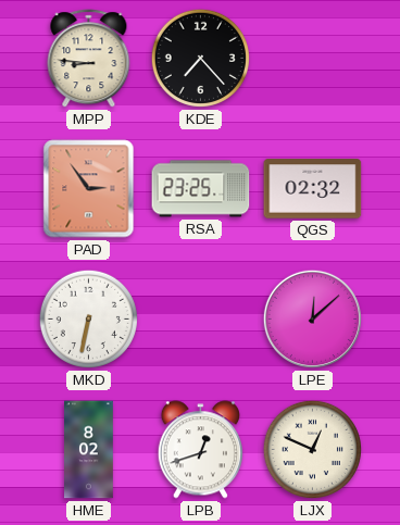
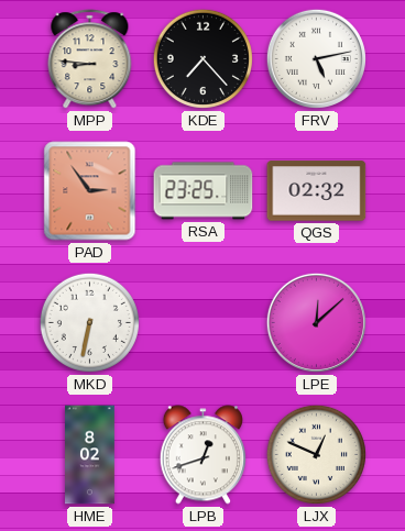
FRV: none -> 5:13
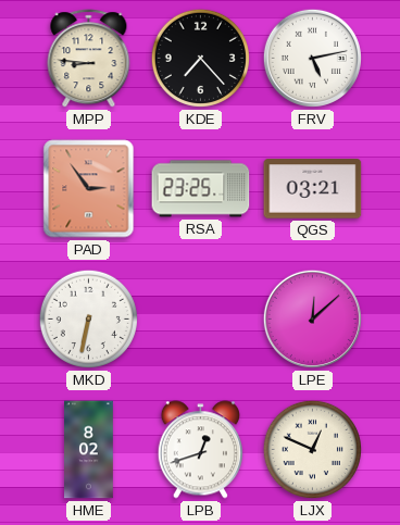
QGS: 02:32 -> 03:21
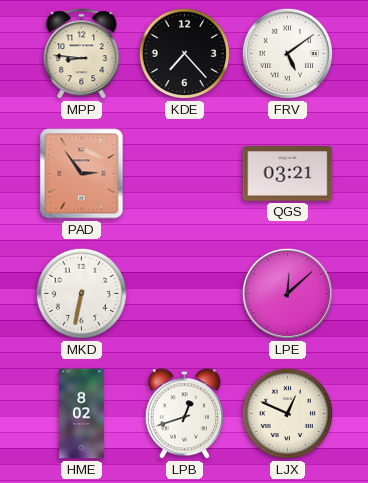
FRV: 5:13 -> 5:09
RSA: 23:25 -> none
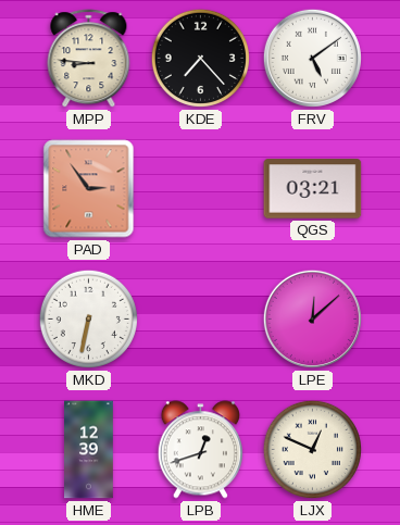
HME: 8:02 -> 12:39
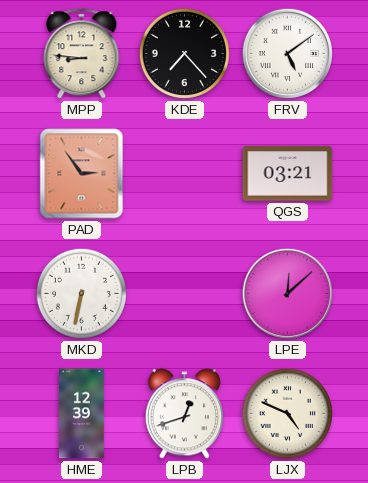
LJX: 12:49 -> 4:49
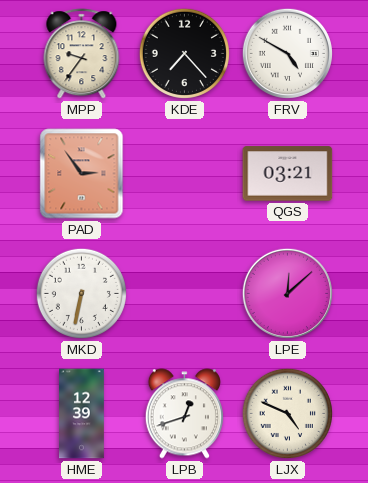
MPP: 8:46 -> 9:36
FRV: 5:09 -> 4:50
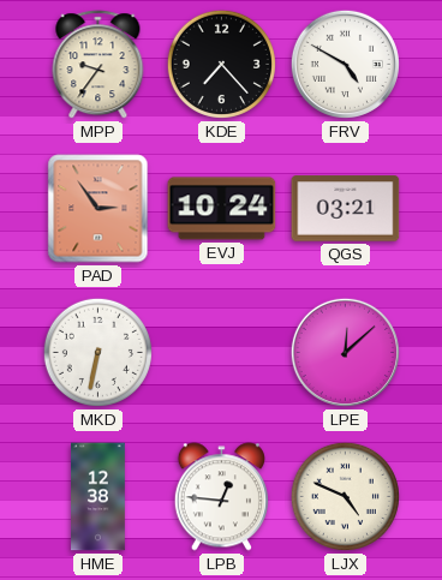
EVJ: none -> 10:24
HME: 12:39 -> 12:38
LPB: 12:42 -> 12:46
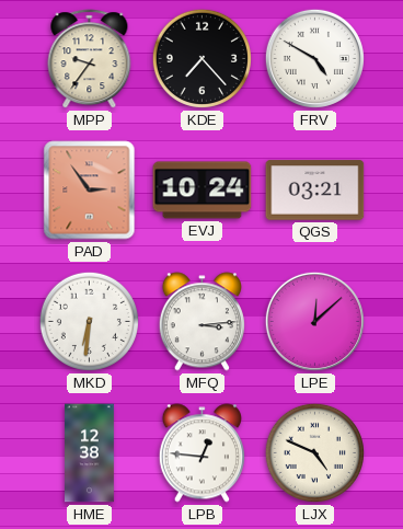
MKD: 6:32 -> 6:31
MFQ: none -> 3:14
